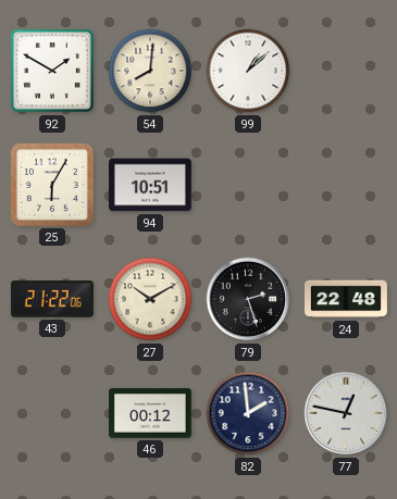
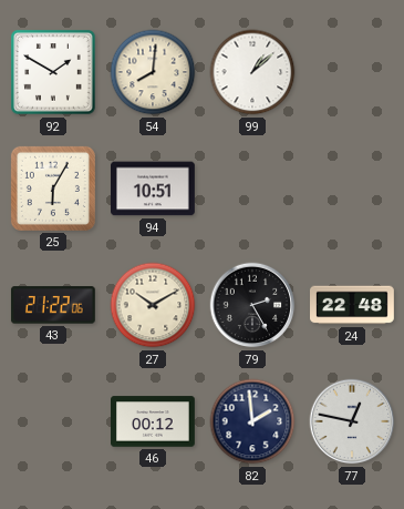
79: 2:27 -> 2:25
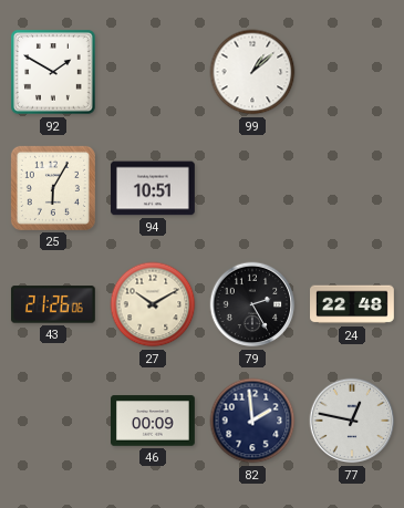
54: 8:01 -> none
43: 21:22 -> 21:26
46: 00:12 -> 00:09
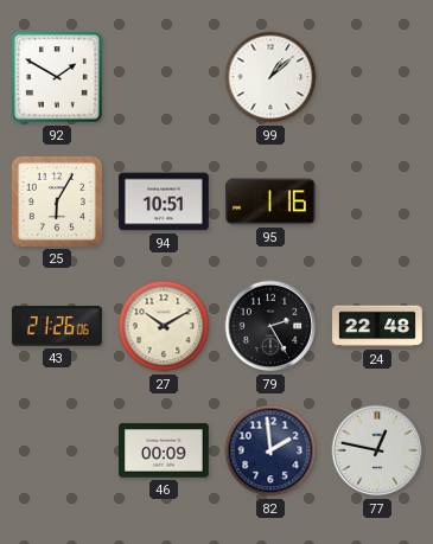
95: none -> 1:16
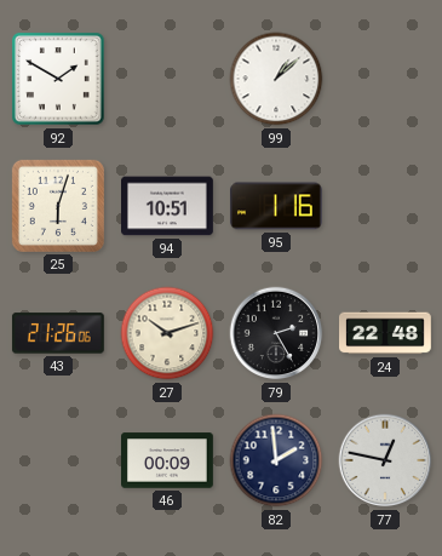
25: 6:05 -> 6:03
27: 10:10 -> 10:12
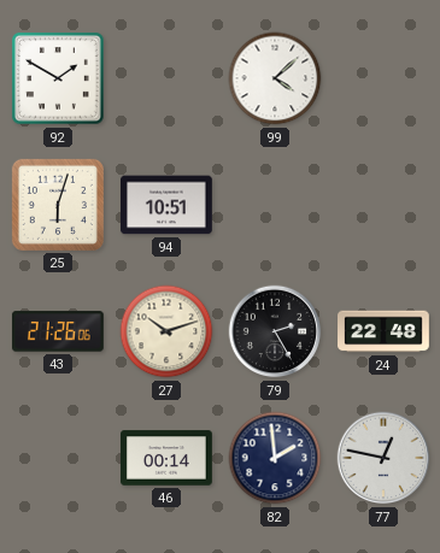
99: 1:08 -> 4:08
95: 1:16 -> none
46: 00:09 -> 00:14
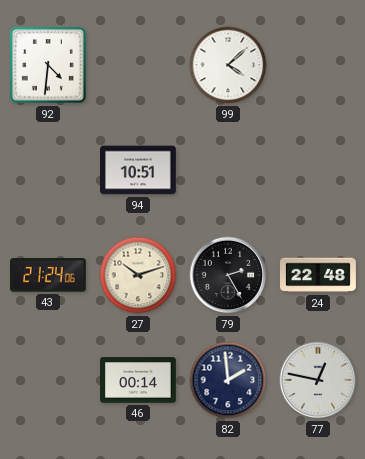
92: 1:50 -> 4:31
25: 6:03 -> none
43: 21:26 -> 21:24
